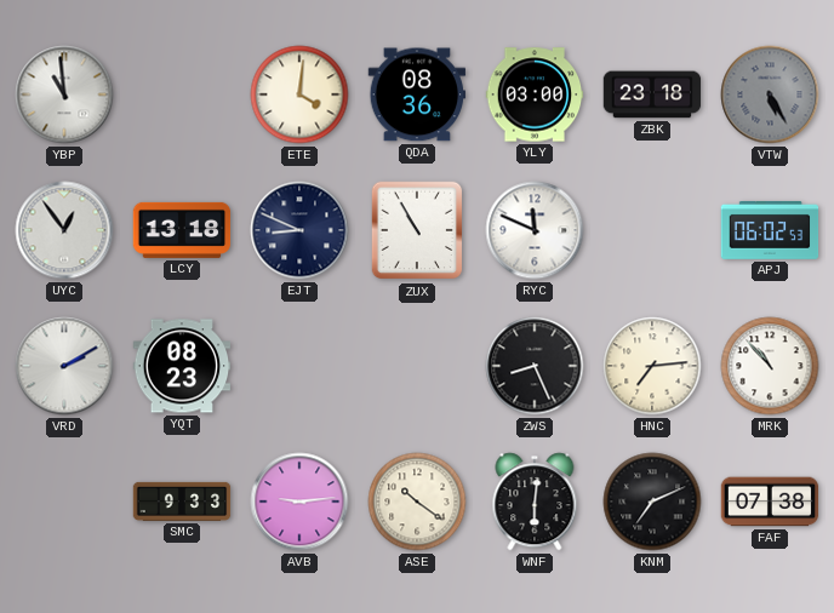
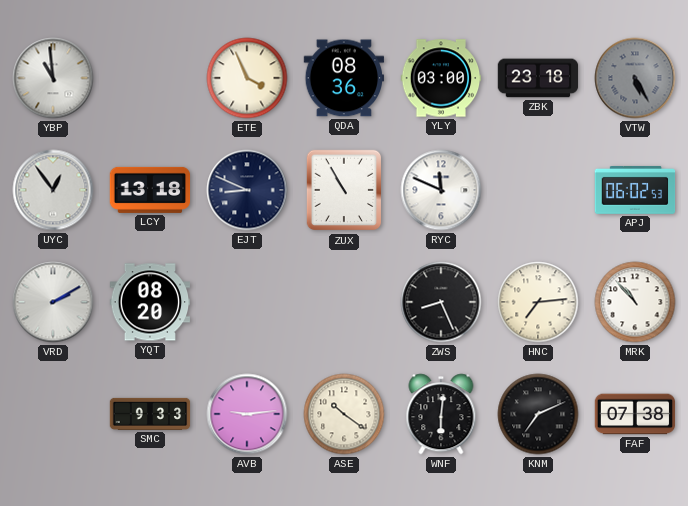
ETE: 4:01 -> 3:56
YQT: 08:23 -> 08:20
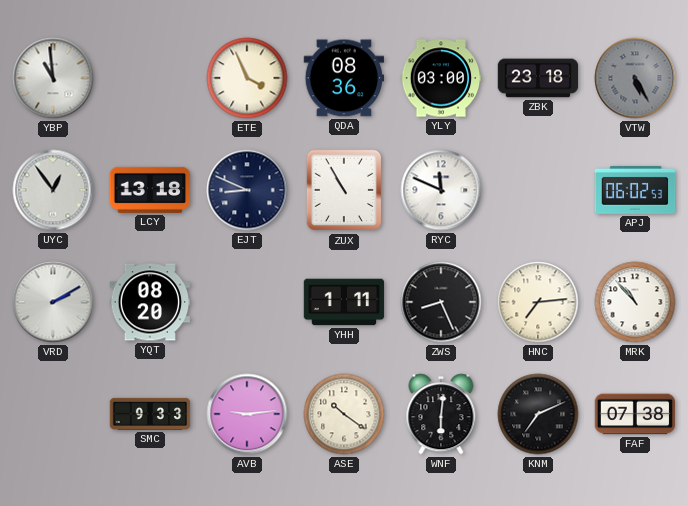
YHH: none -> 1:11
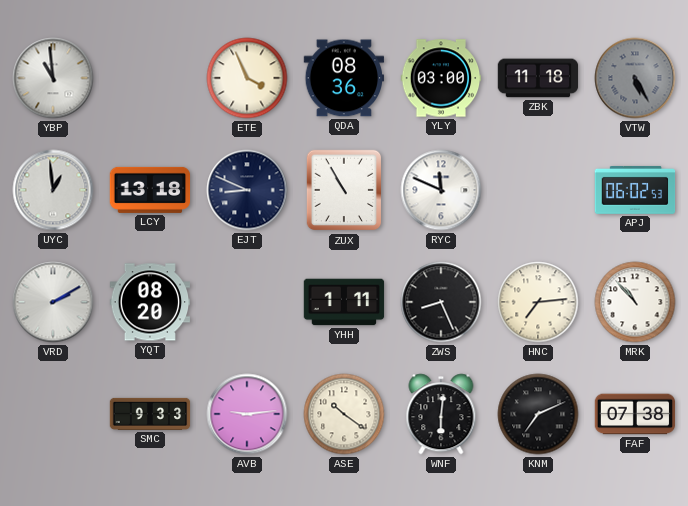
ZBK: 23:18 -> 11:18
UYC: 12:54 -> 12:59
